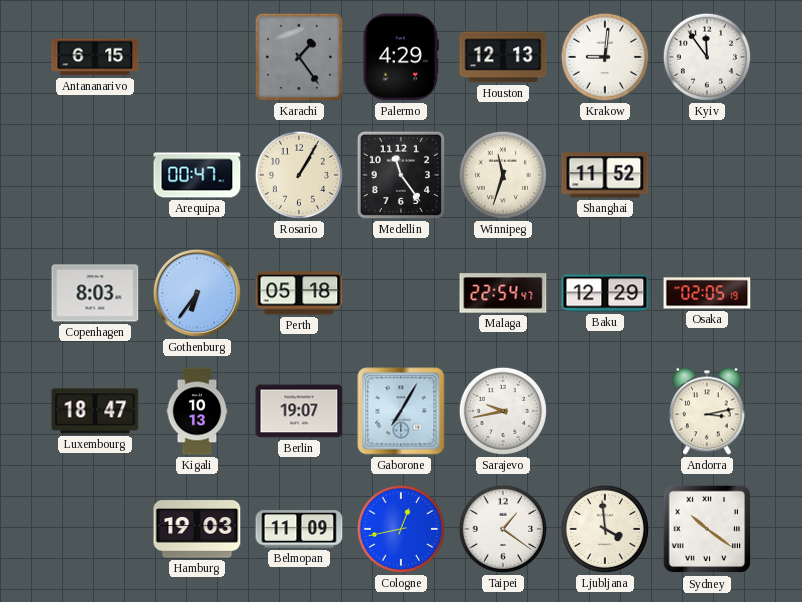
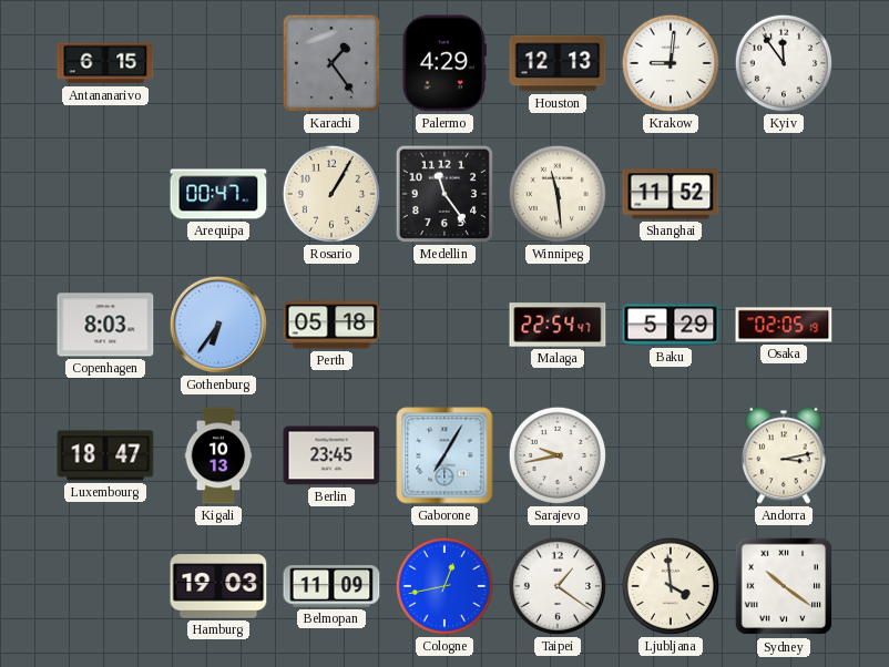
Winnipeg: 11:33 -> 11:29
Baku: 12:29 -> 5:29
Berlin: 19:07 -> 23:45
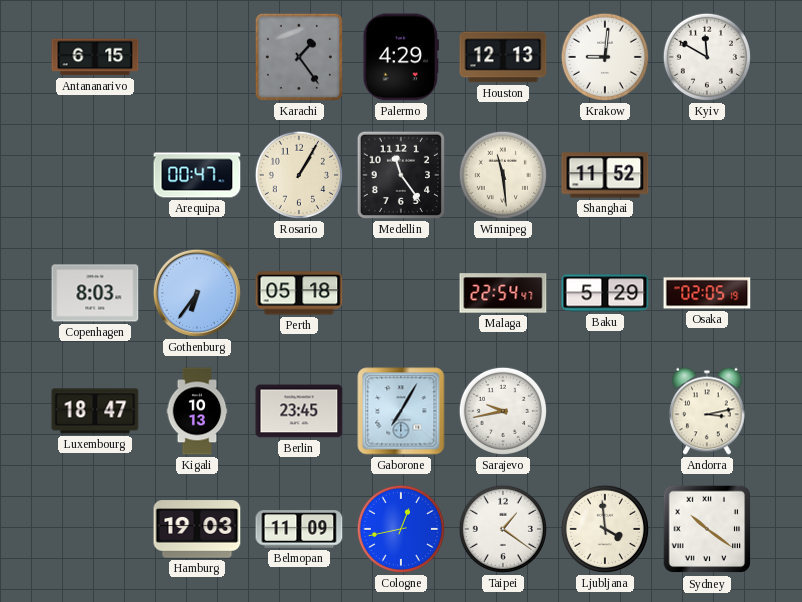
Kyiv: 11:54 -> 11:50
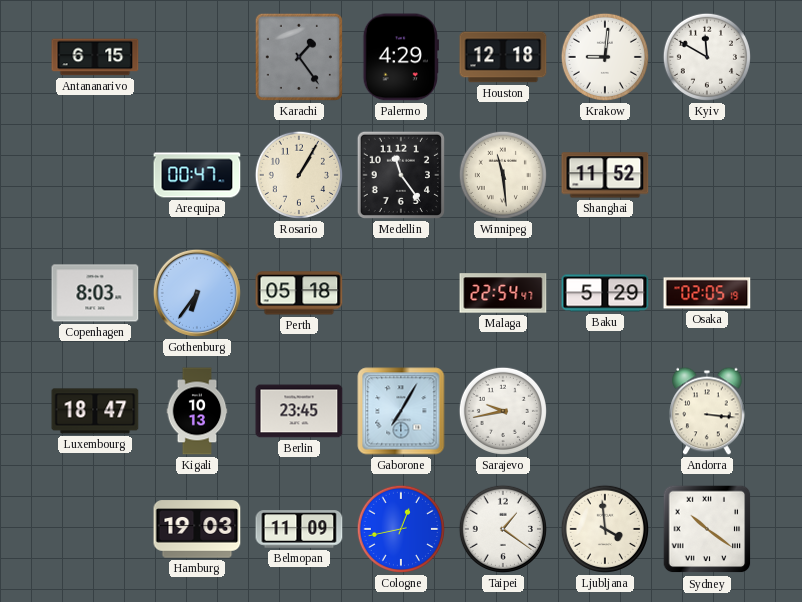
Houston: 12:13 -> 12:18
Andorra: 3:13 -> 3:16
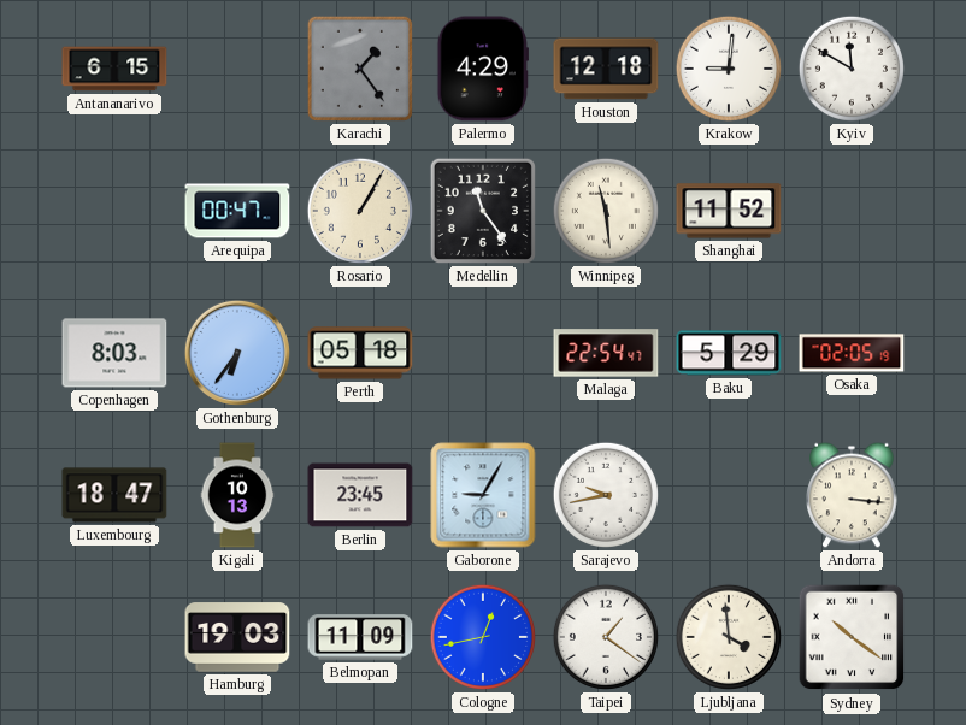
Gaborone: 7:05 -> 9:05
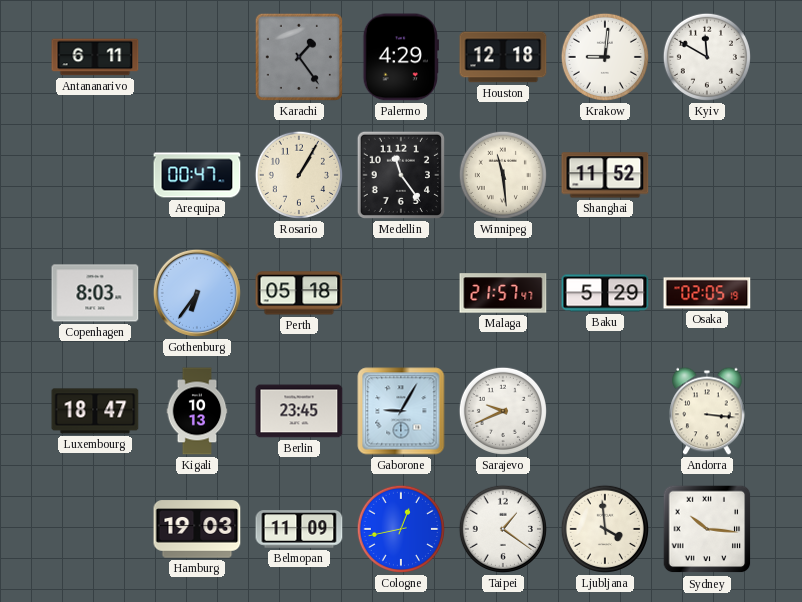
Antananarivo: 6:15 -> 6:11
Malaga: 22:54 -> 21:57
Sarajevo: 9:43 -> 9:41
Sydney: 10:21 -> 10:16
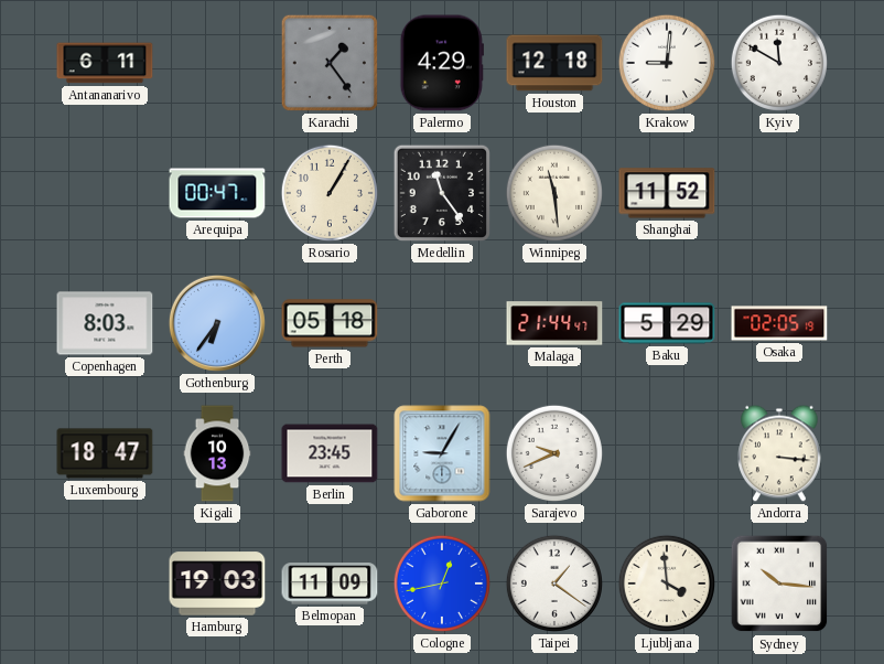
Malaga: 21:57 -> 21:44
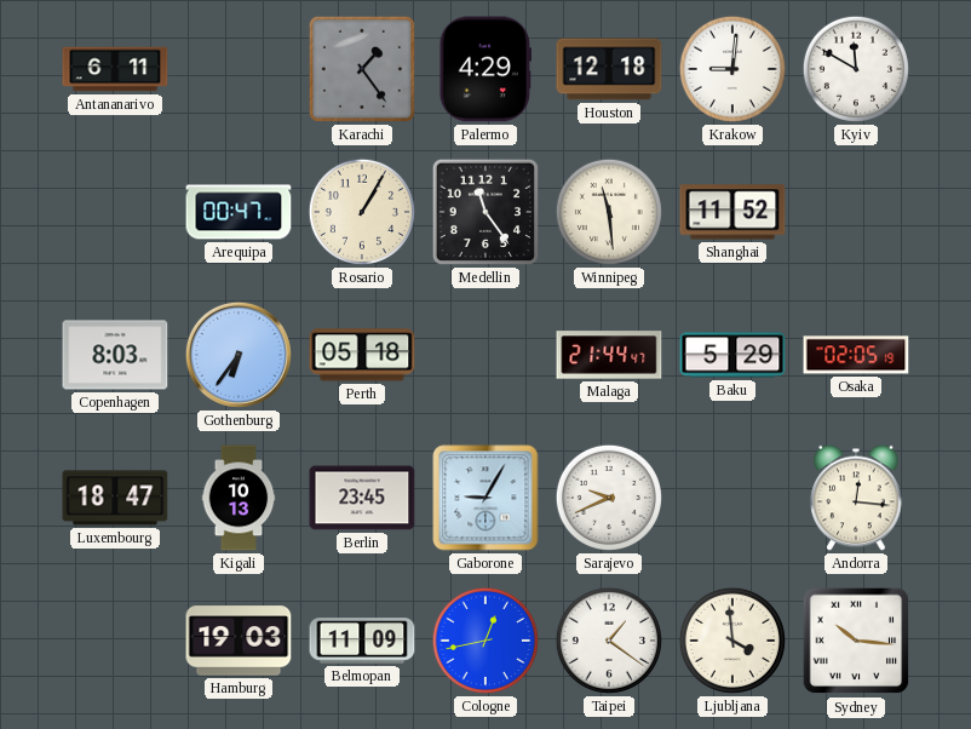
Andorra: 3:16 -> 12:16
